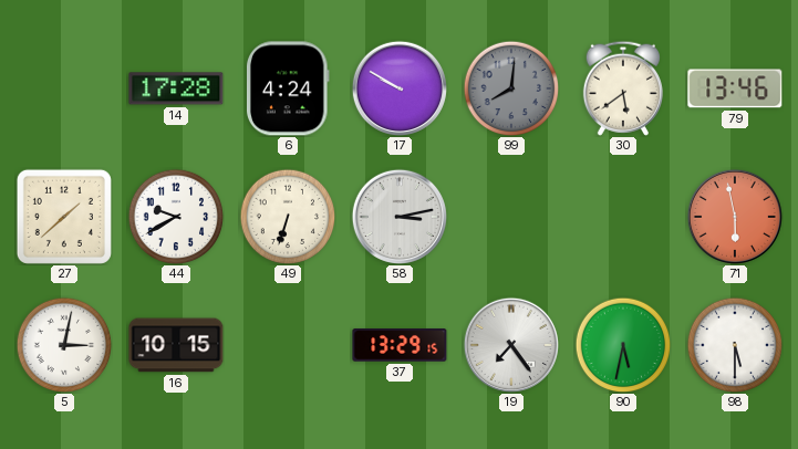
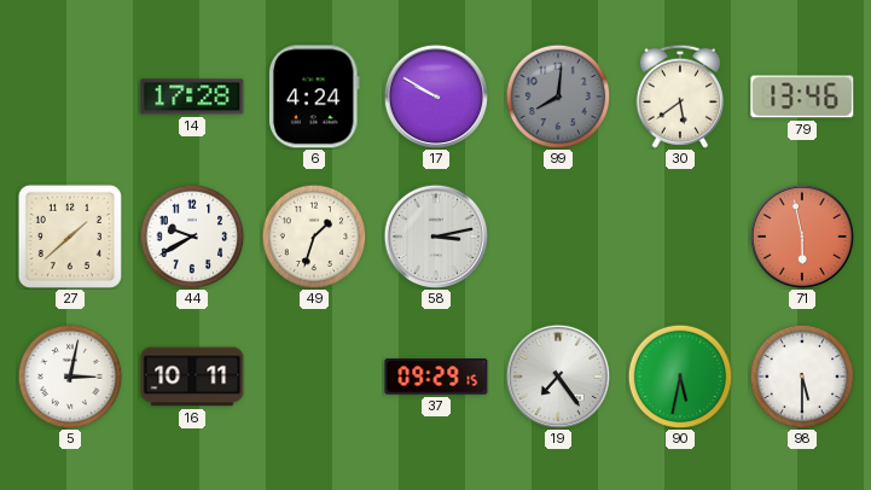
49: 6:33 -> 1:33
16: 10:15 -> 10:11
37: 13:29 -> 09:29
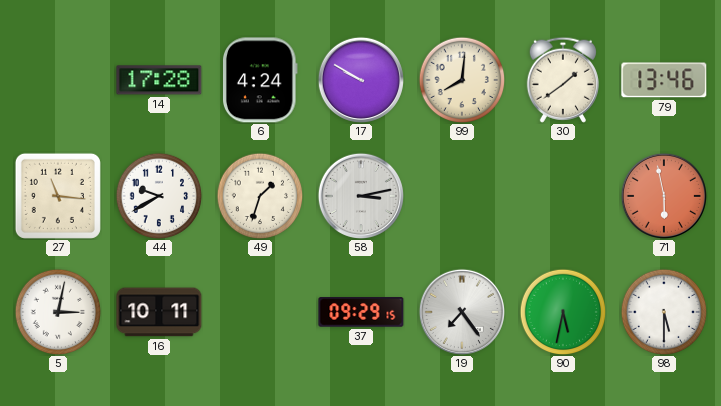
99 dial: grey -> cream
30: 5:39 -> 1:39
27: 1:38 -> 11:16
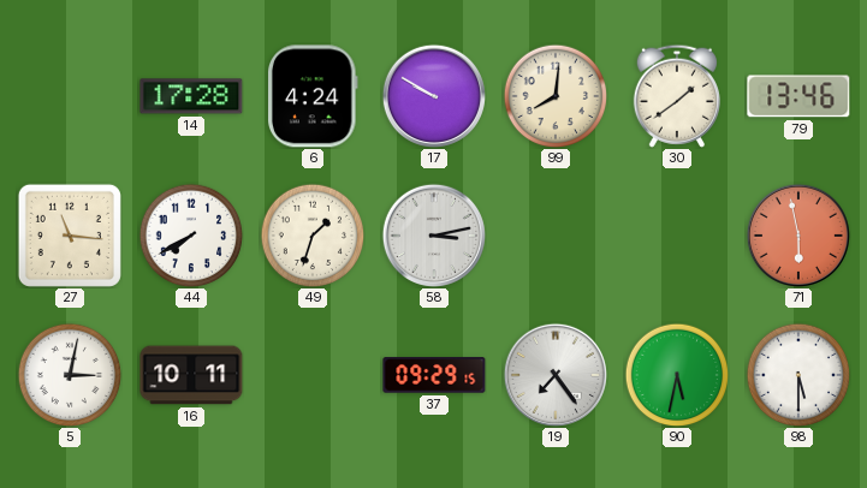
44: 9:40 -> 7:40
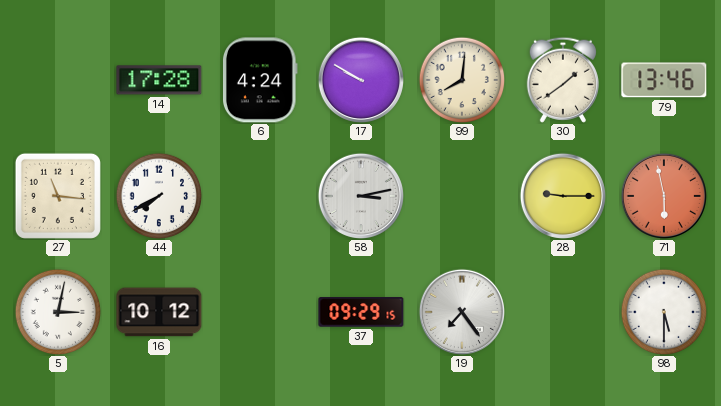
49: 1:33 -> none
28: none -> 9:15
16: 10:11 -> 10:12
90: 5:32 -> none
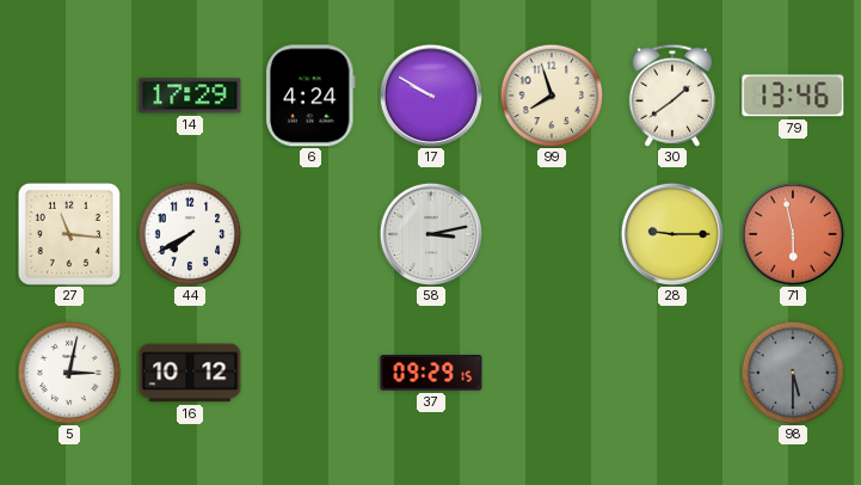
14: 17:28 -> 17:29
99: 8:01 -> 7:57
19: 7:24 -> none
98 dial: white -> grey
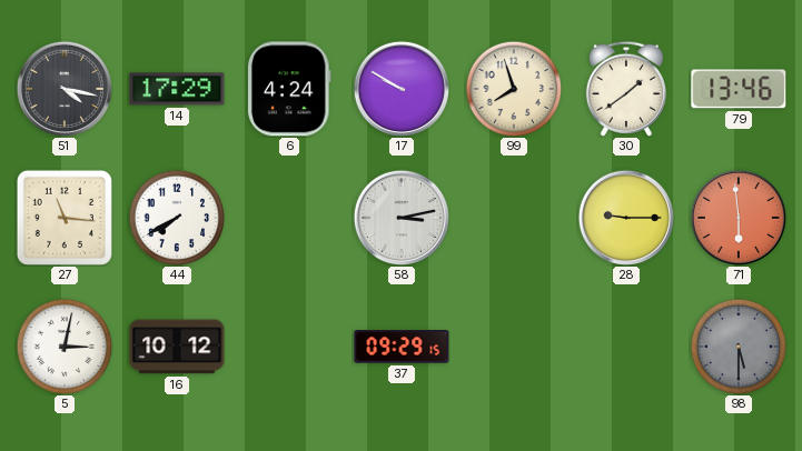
51: none -> 4:17
71: 5:58 -> 5:59
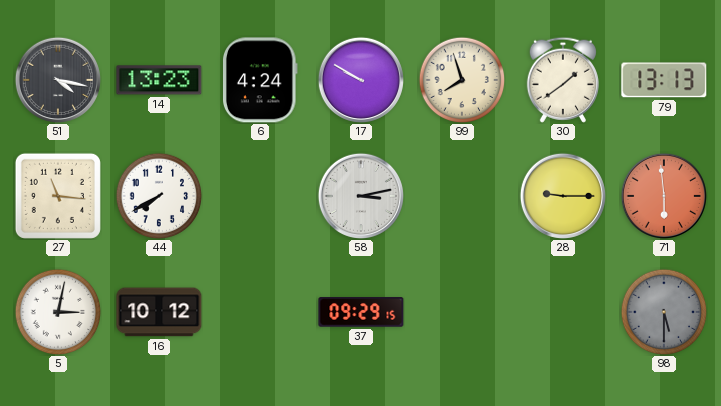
14: 17:29 -> 13:23
79: 13:46 -> 13:13
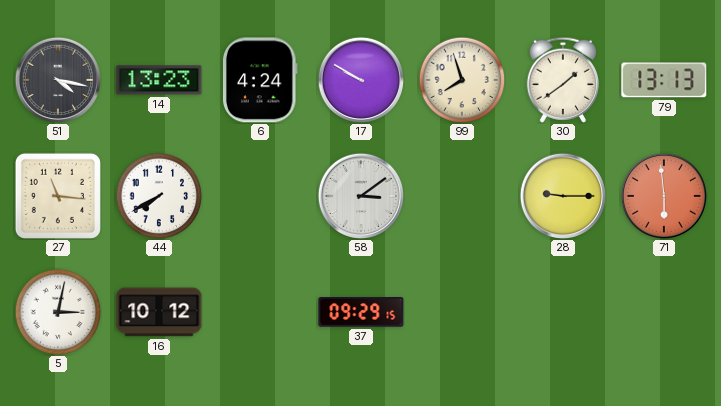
58: 3:13 -> 3:09
98: 5:30 -> none
